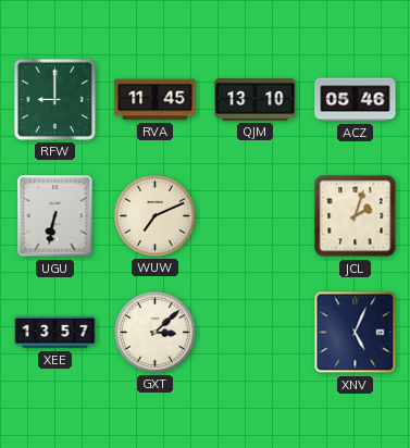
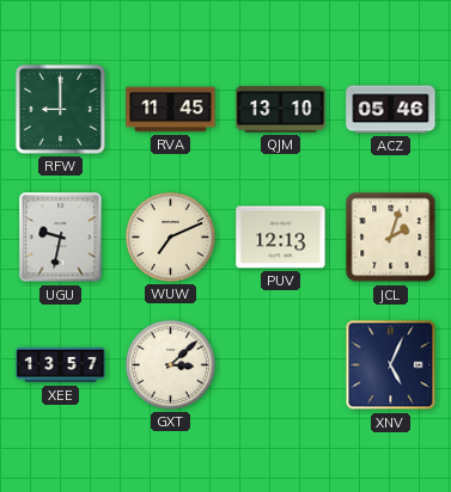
UGU: 6:32 -> 9:32
PUV: none -> 12:13
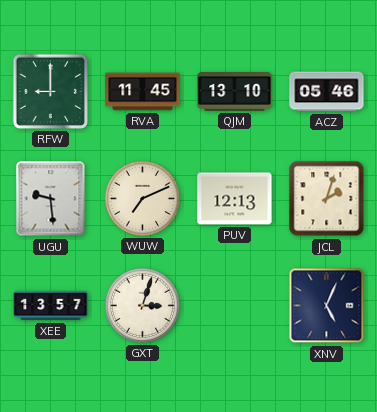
UGU: 9:32 -> 9:29
GXT: 3:08 -> 3:03
